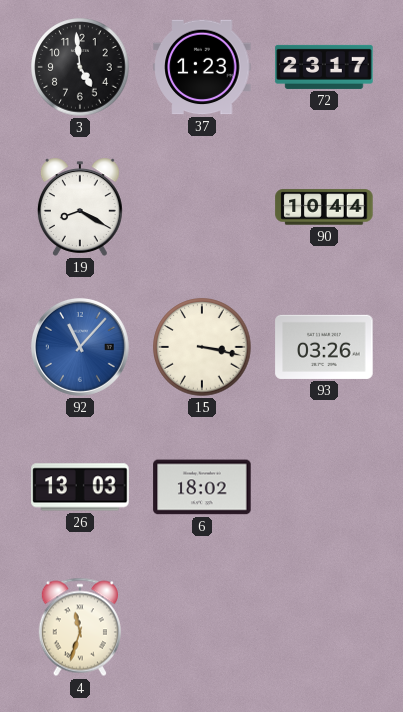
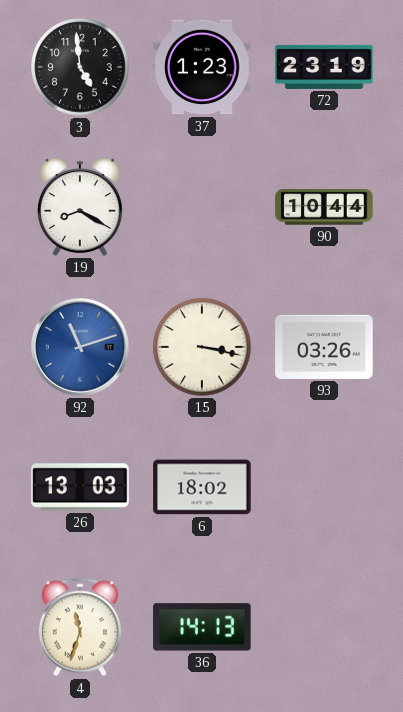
72: 23:17 -> 23:19
92: 11:07 -> 11:12
36: none -> 14:13
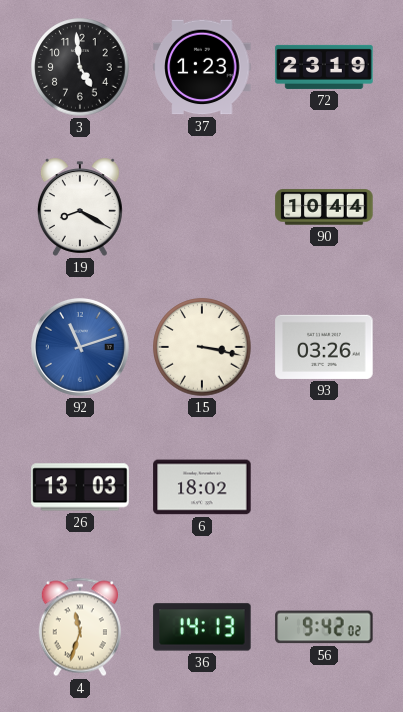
56: none -> 9:42
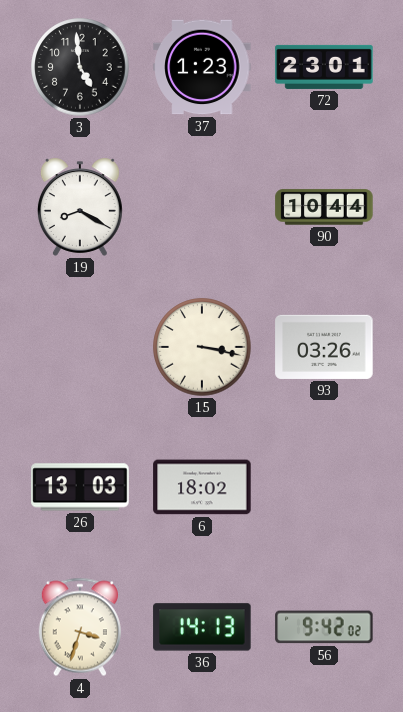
72: 23:19 -> 23:01
92: 11:12 -> none
4: 11:33 -> 3:33
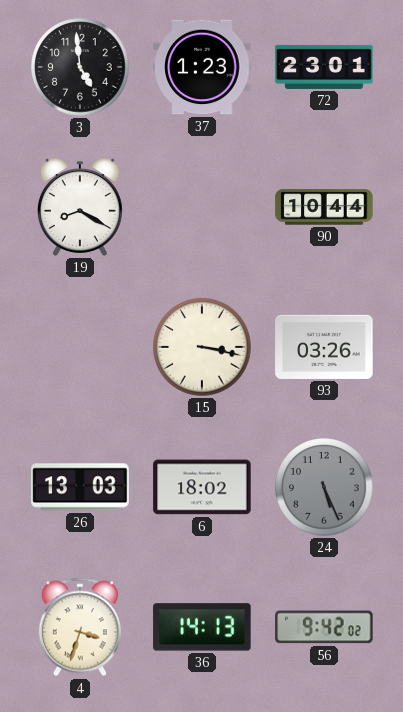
24: none -> 5:26
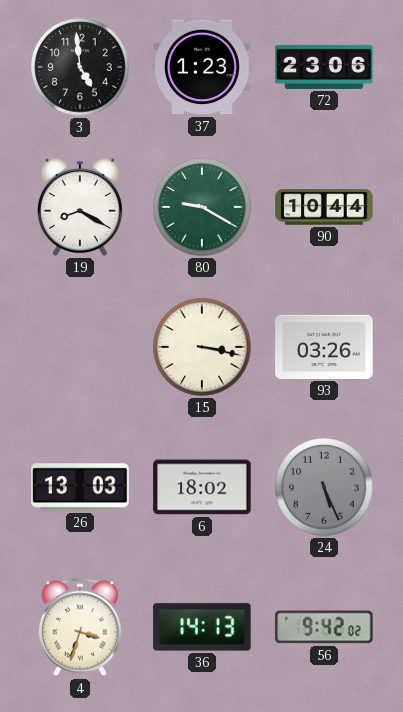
72: 23:01 -> 23:06
80: none -> 9:20
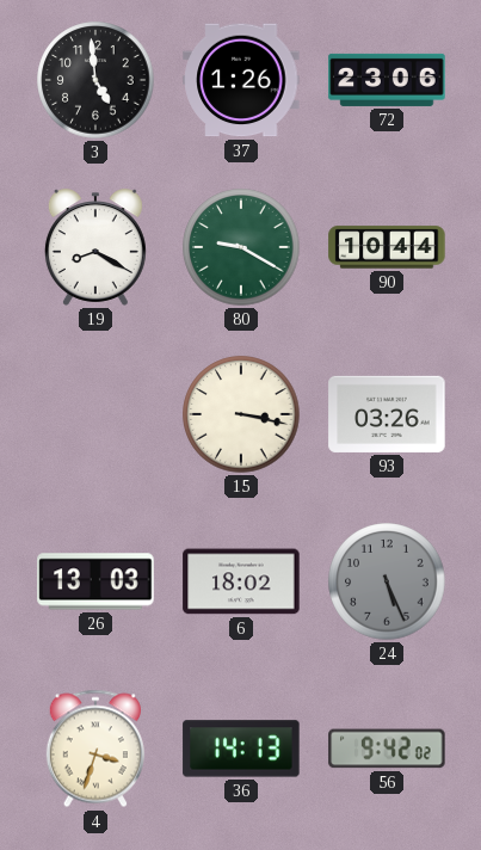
37: 1:23 -> 1:26
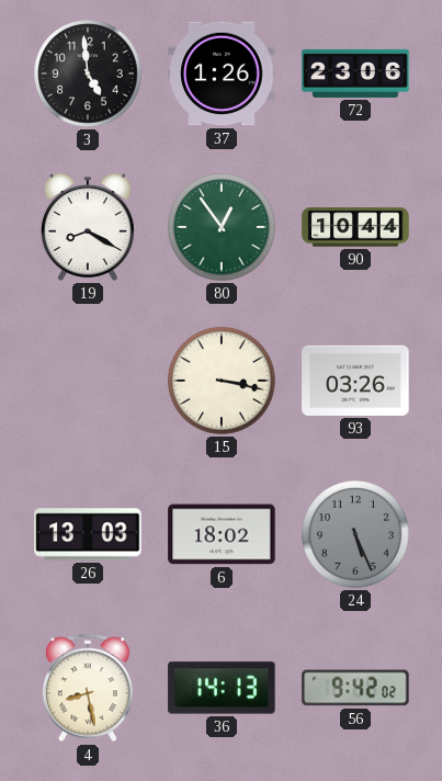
80: 9:20 -> 12:54
4: 3:33 -> 8:28
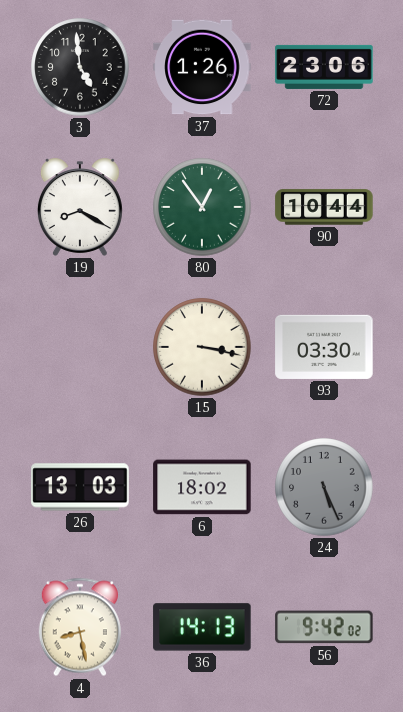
93: 03:26 -> 03:30
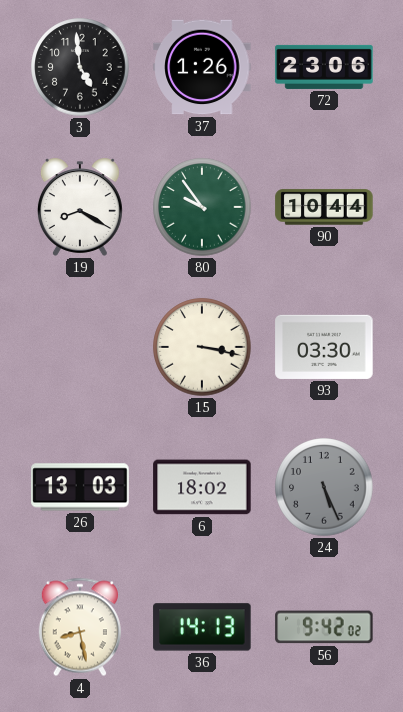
80: 12:54 -> 9:54
